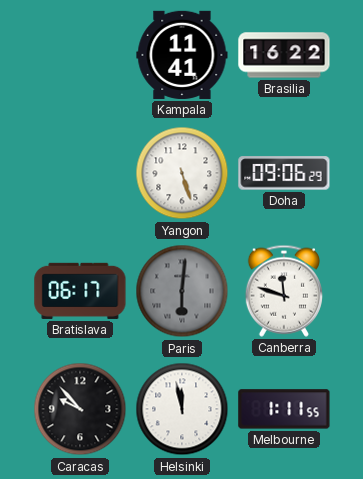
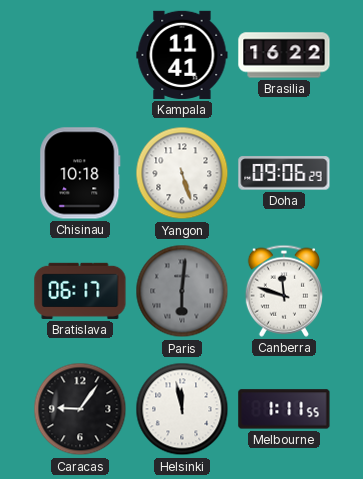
Chisinau: none -> 10:18
Caracas: 9:53 -> 9:06
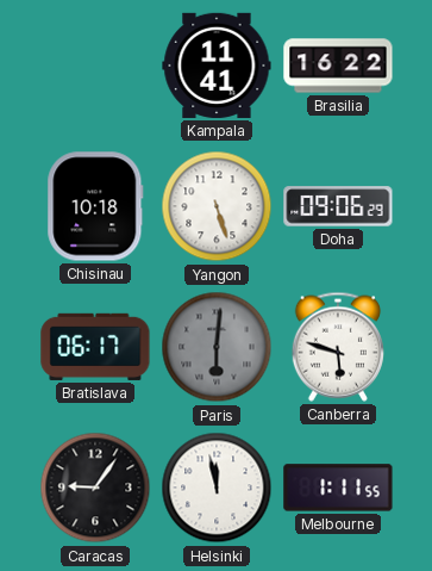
Canberra: 11:48 -> 5:48
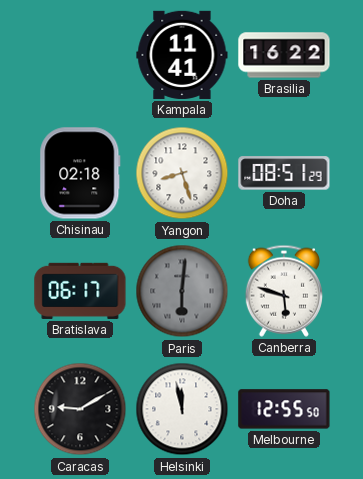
Chisinau: 10:18 -> 02:18
Yangon: 5:27 -> 8:27
Doha: 09:06 -> 08:51
Caracas: 9:06 -> 9:10
Melbourne: 1:11 -> 12:55
